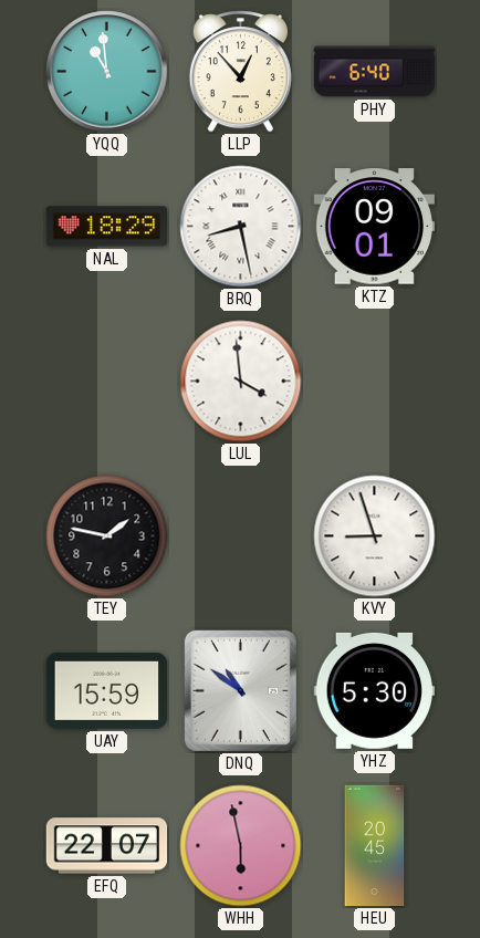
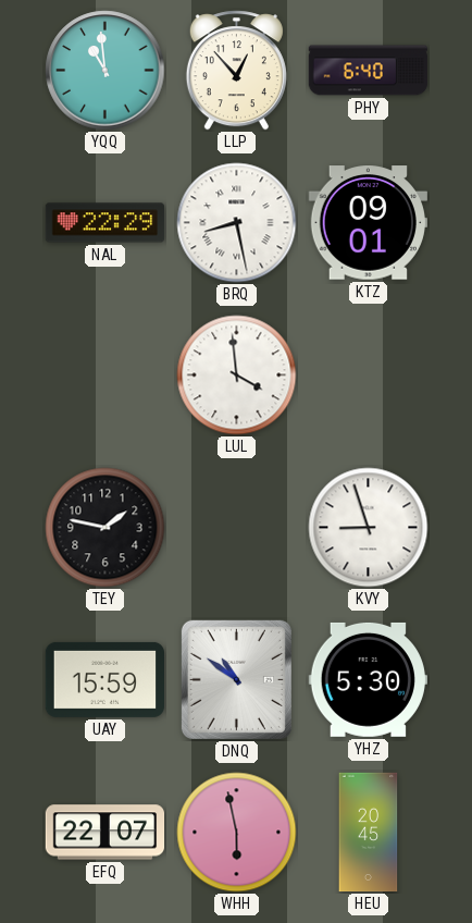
NAL: 18:29 -> 22:29
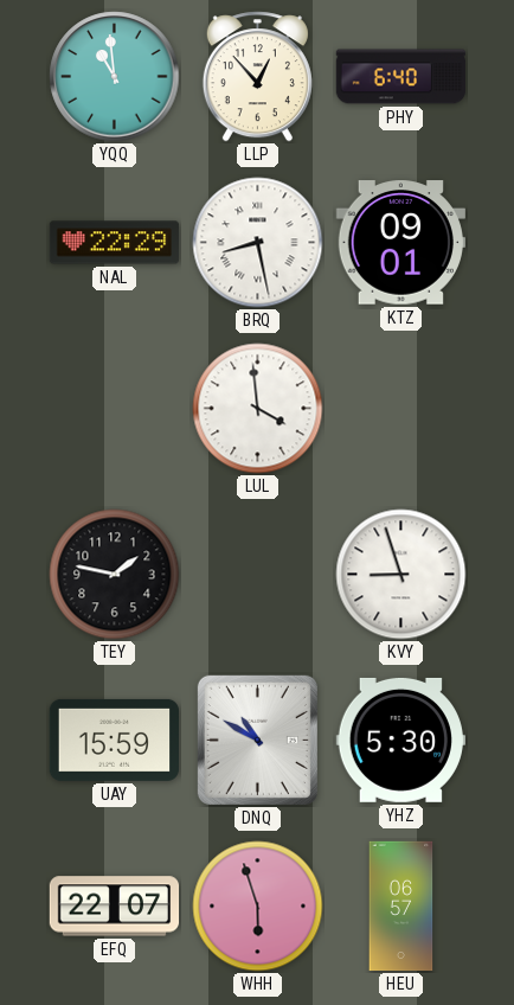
DNQ: 10:51 -> 10:50
WHH: 5:58 -> 5:57
HEU: 20:45 -> 06:57
